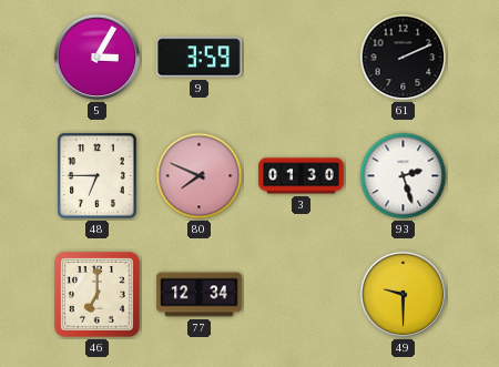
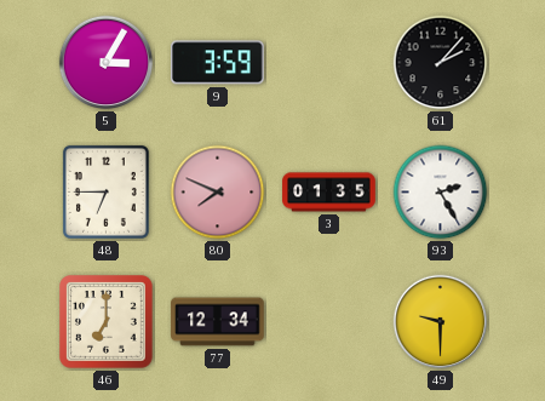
61: 2:11 -> 2:07
3: 01:30 -> 01:35
93: 2:27 -> 2:25
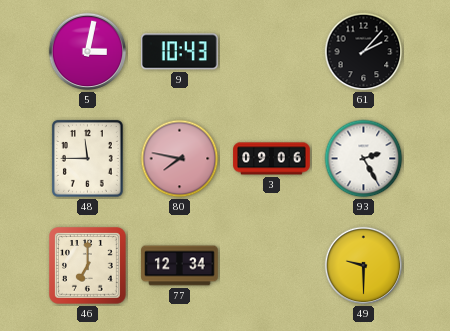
5: 3:05 -> 3:02
9: 3:59 -> 10:43
48: 6:45 -> 11:45
80: 7:49 -> 7:47
3: 01:35 -> 09:06
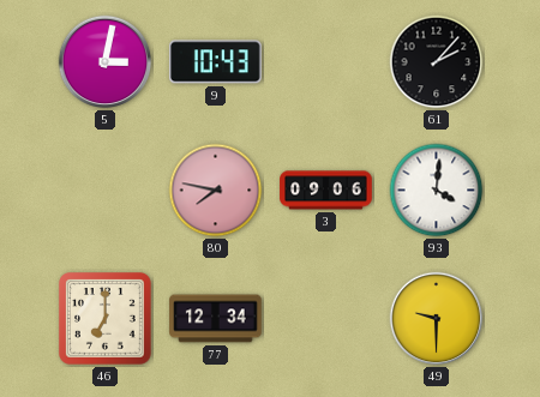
48: 11:45 -> none
93: 2:25 -> 4:01
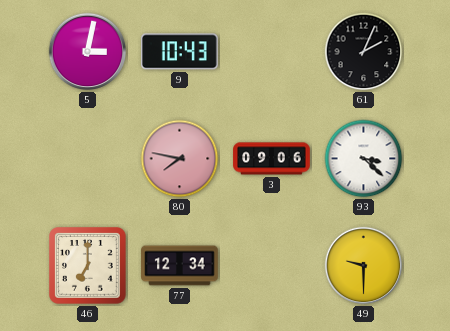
61: 2:07 -> 2:04
93: 4:01 -> 3:22
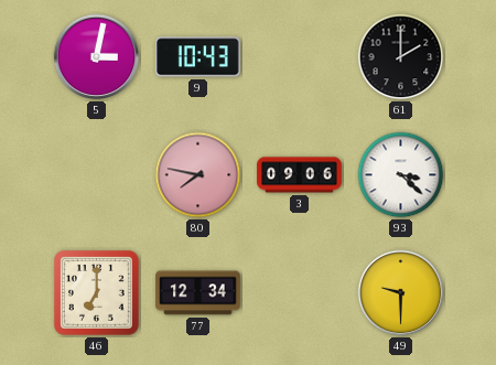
61: 2:04 -> 2:00
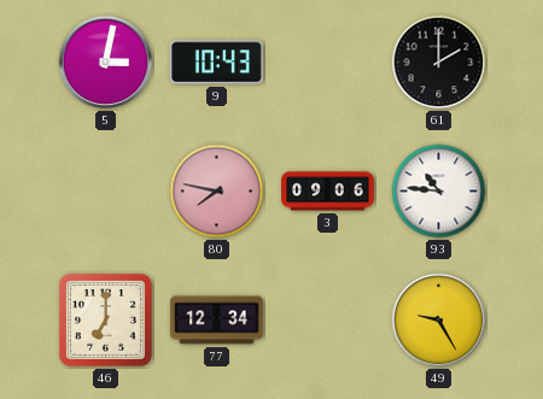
93: 3:22 -> 10:46
49: 9:30 -> 9:25
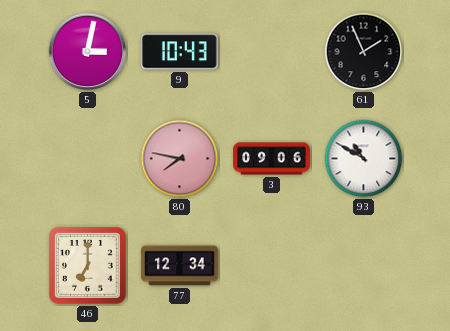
61: 2:00 -> 1:56
93: 10:46 -> 10:50
49: 9:25 -> none
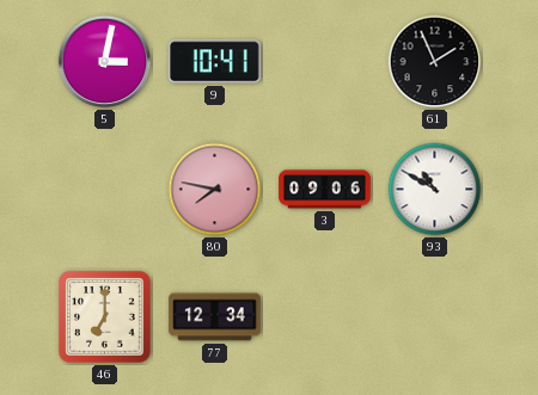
9: 10:43 -> 10:41
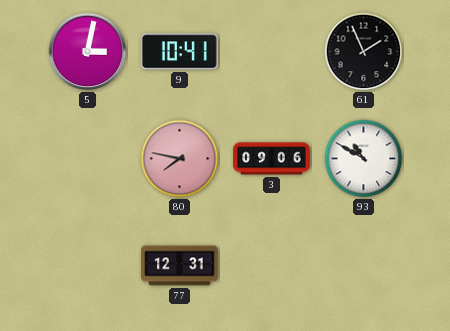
46: 7:00 -> none
77: 12:34 -> 12:31
